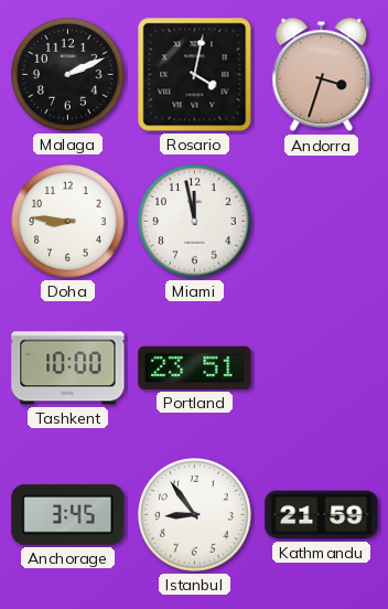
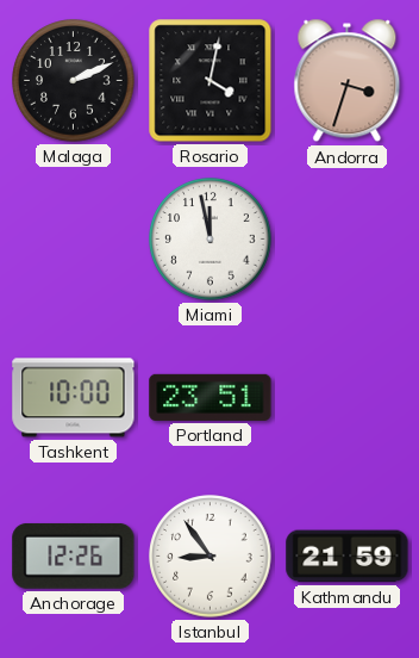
Doha: 8:46 -> none
Anchorage: 3:45 -> 12:26
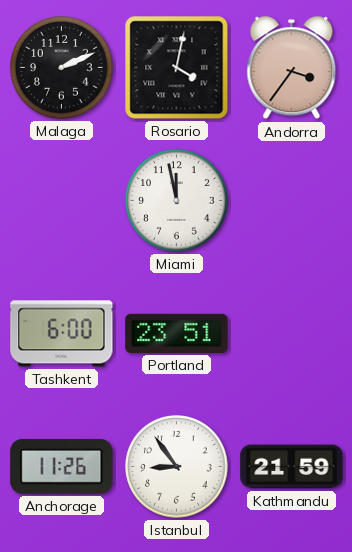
Andorra: 3:33 -> 3:36
Tashkent: 10:00 -> 6:00
Anchorage: 12:26 -> 11:26
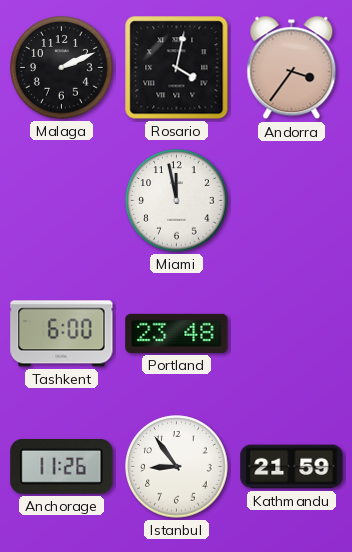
Portland: 23:51 -> 23:48
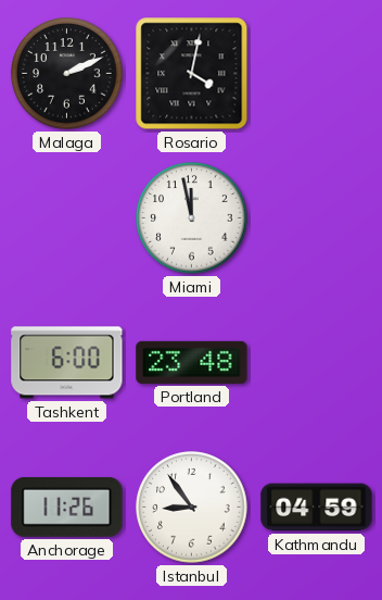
Andorra: 3:36 -> none
Kathmandu: 21:59 -> 04:59
